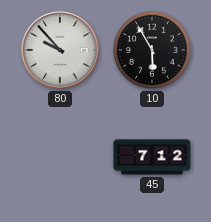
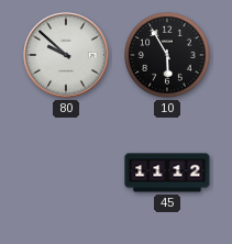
80: 9:53 -> 9:52
45: 7:12 -> 11:12
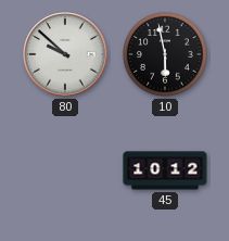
10: 5:55 -> 5:58
45: 11:12 -> 10:12
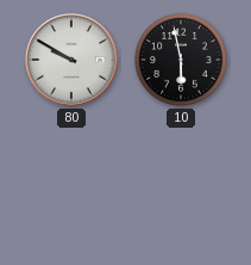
80: 9:52 -> 9:50
45: 10:12 -> none
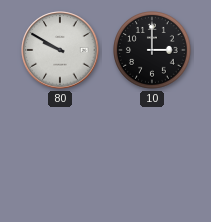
10: 5:58 -> 3:00
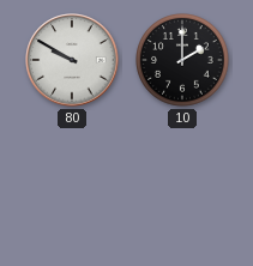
10: 3:00 -> 2:00
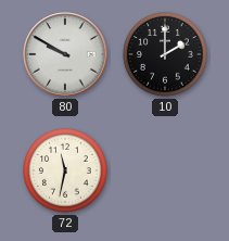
72: none -> 11:32
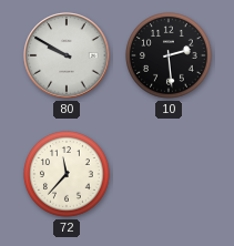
10: 2:00 -> 2:29
72: 11:32 -> 11:37
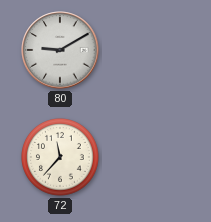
80: 9:50 -> 9:10
10: 2:29 -> none
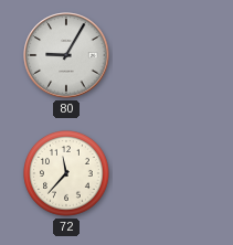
80: 9:10 -> 9:05
